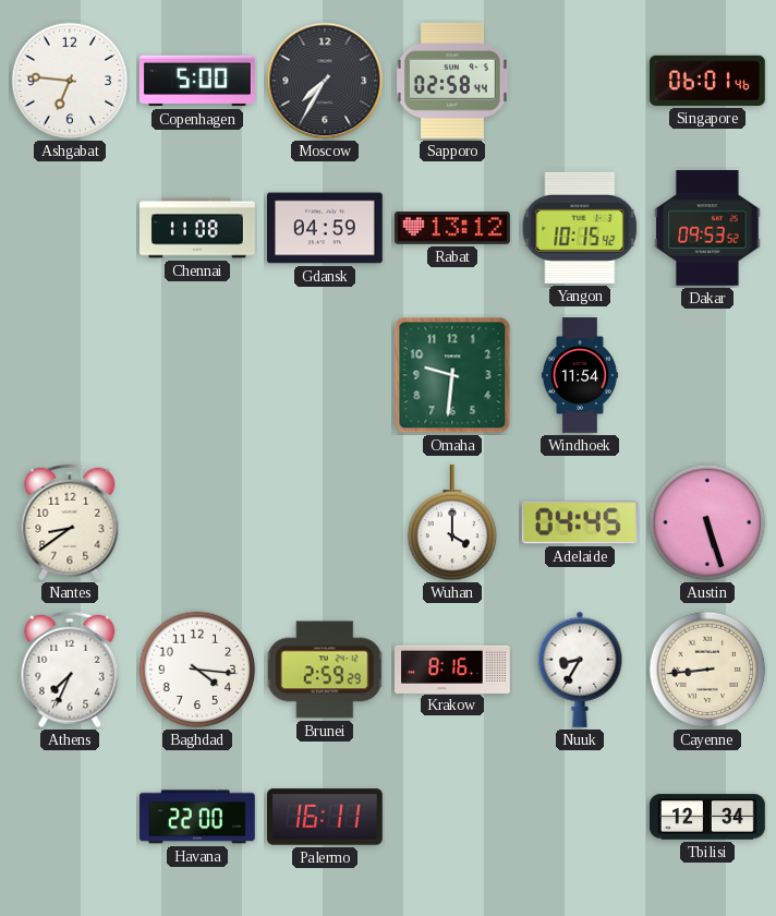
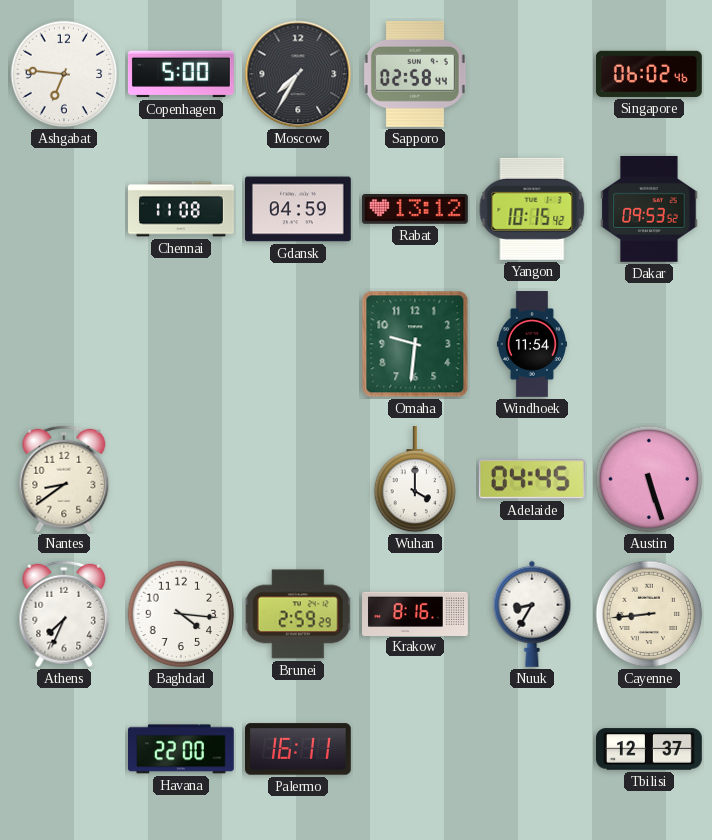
Singapore: 06:01 -> 06:02
Tbilisi: 12:34 -> 12:37
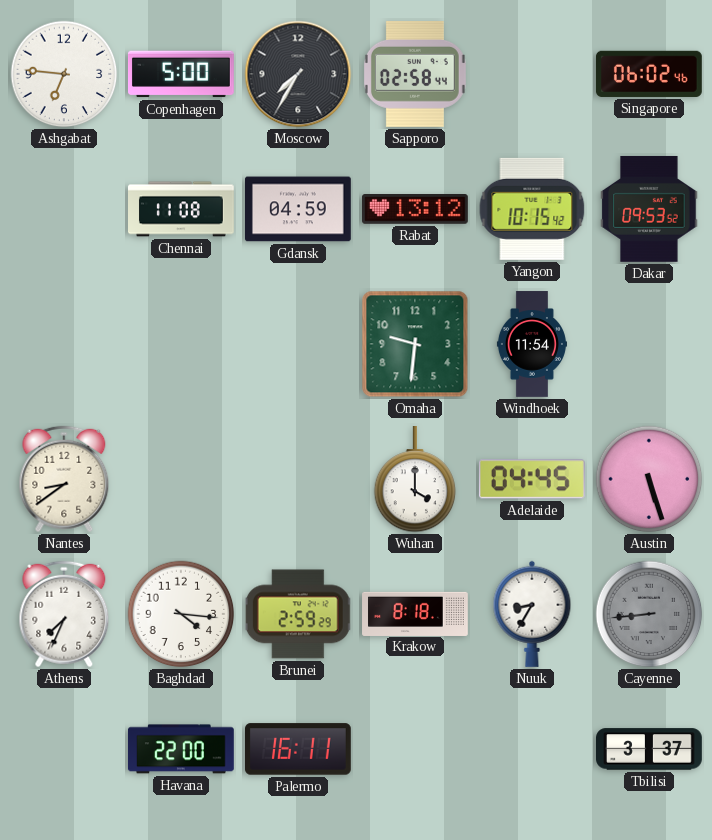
Krakow: 8:16 -> 8:18
Cayenne dial: cream -> grey
Tbilisi: 12:37 -> 3:37
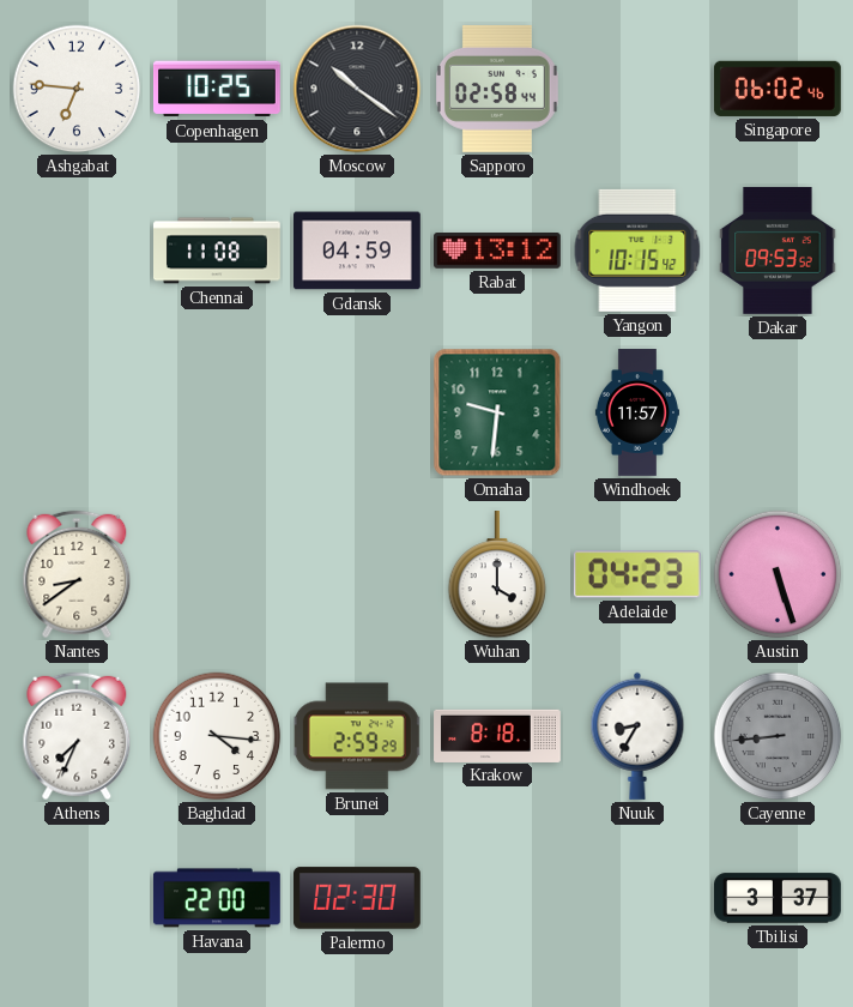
Copenhagen: 5:00 -> 10:25
Moscow: 7:35 -> 10:21
Windhoek: 11:54 -> 11:57
Adelaide: 04:45 -> 04:23
Palermo: 16:11 -> 02:30
